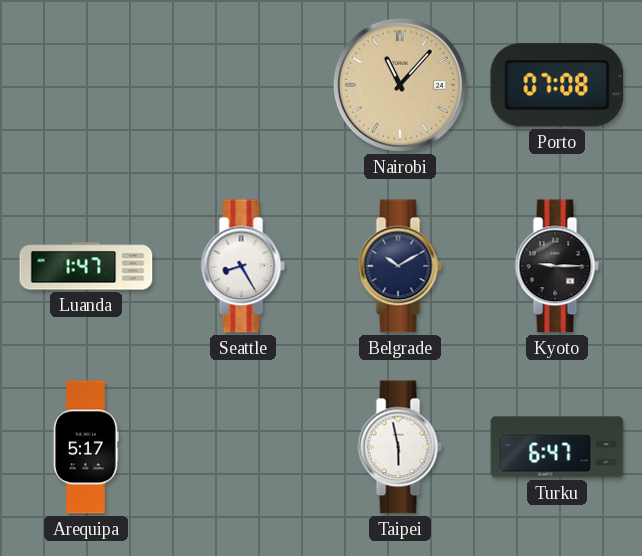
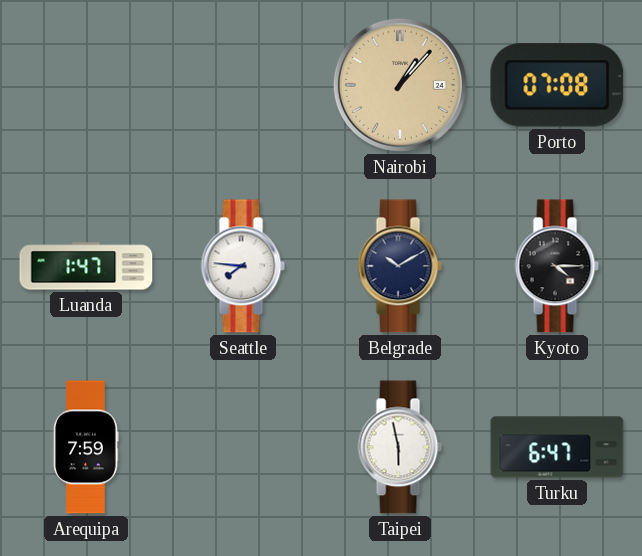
Nairobi: 11:07 -> 1:07
Seattle: 8:25 -> 7:46
Kyoto: 9:15 -> 4:15
Arequipa: 5:17 -> 7:59
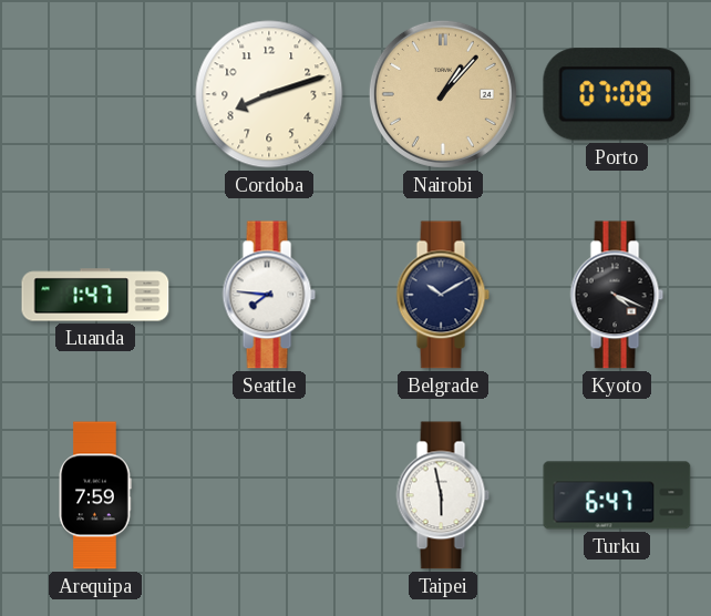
Cordoba: none -> 8:12
Kyoto: 4:15 -> 4:19
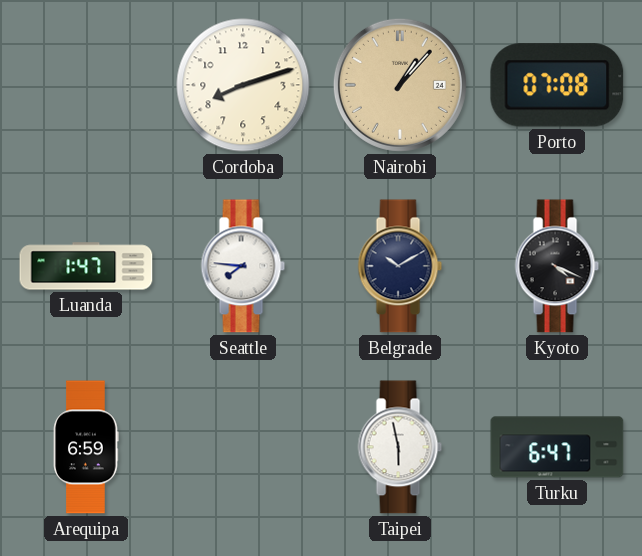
Arequipa: 7:59 -> 6:59
